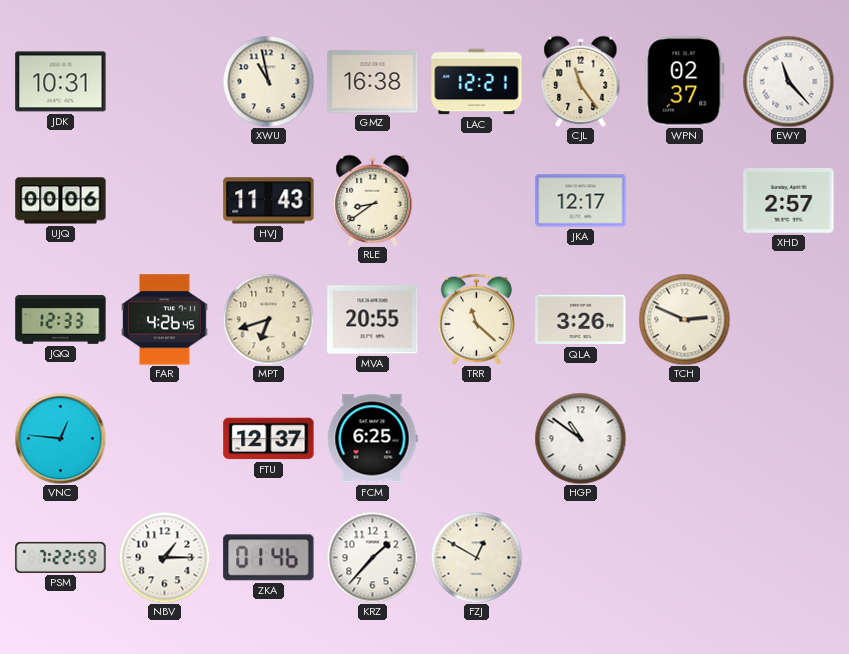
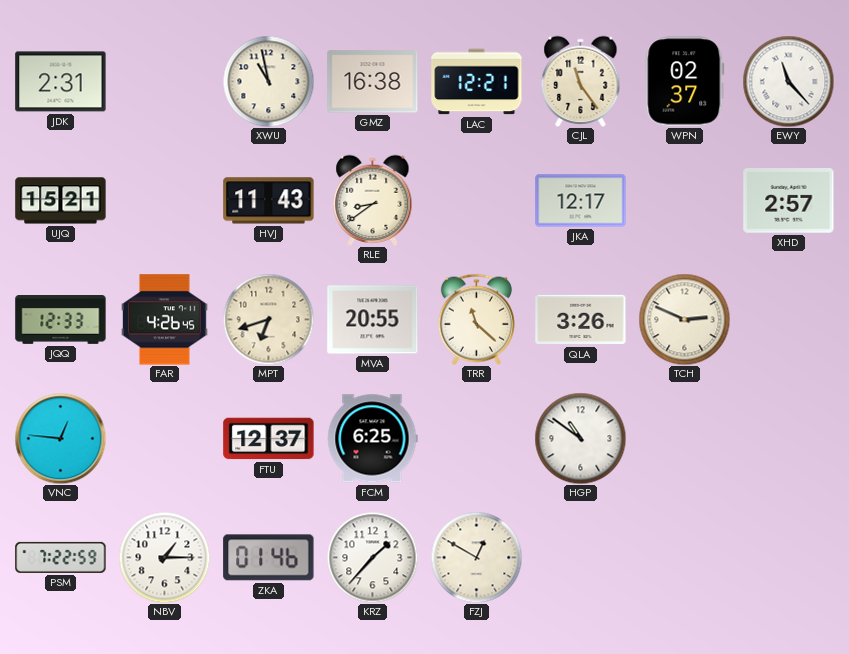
JDK: 10:31 -> 2:31
UJQ: 00:06 -> 15:21
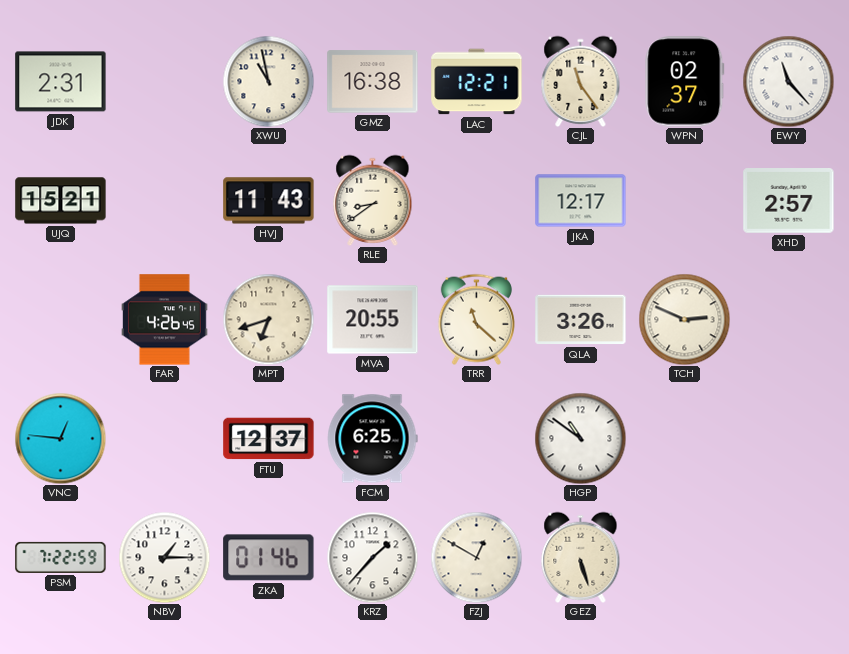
JQQ: 12:33 -> none
GEZ: none -> 5:27
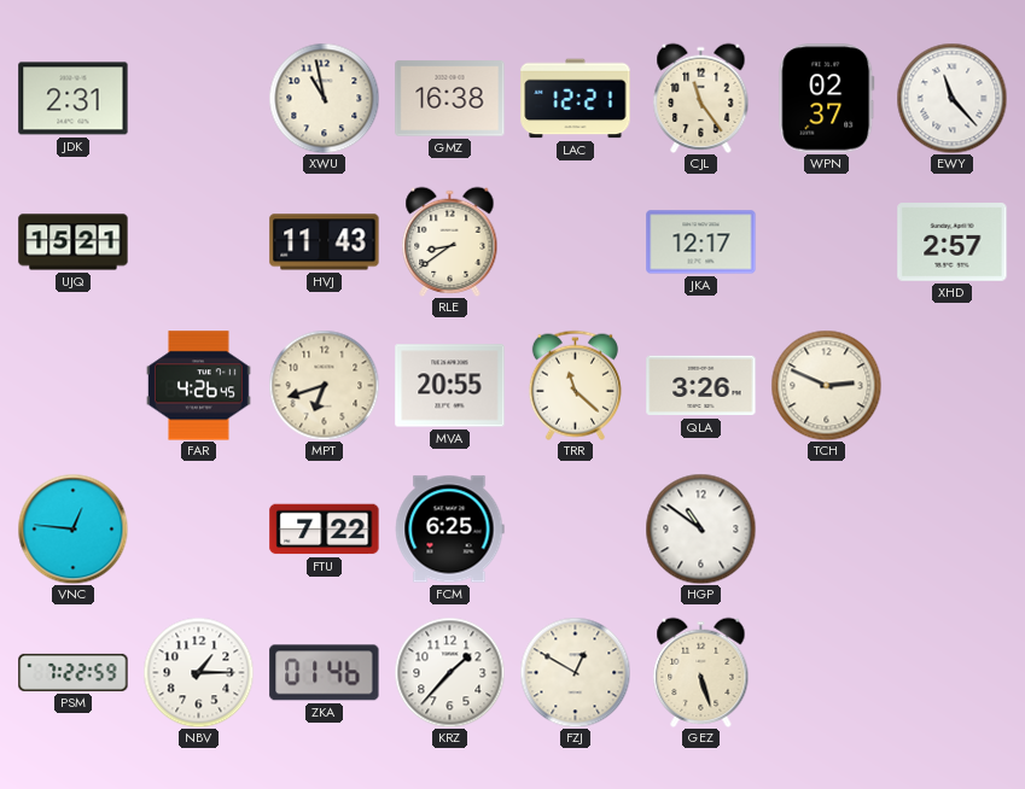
FTU: 12:37 -> 7:22
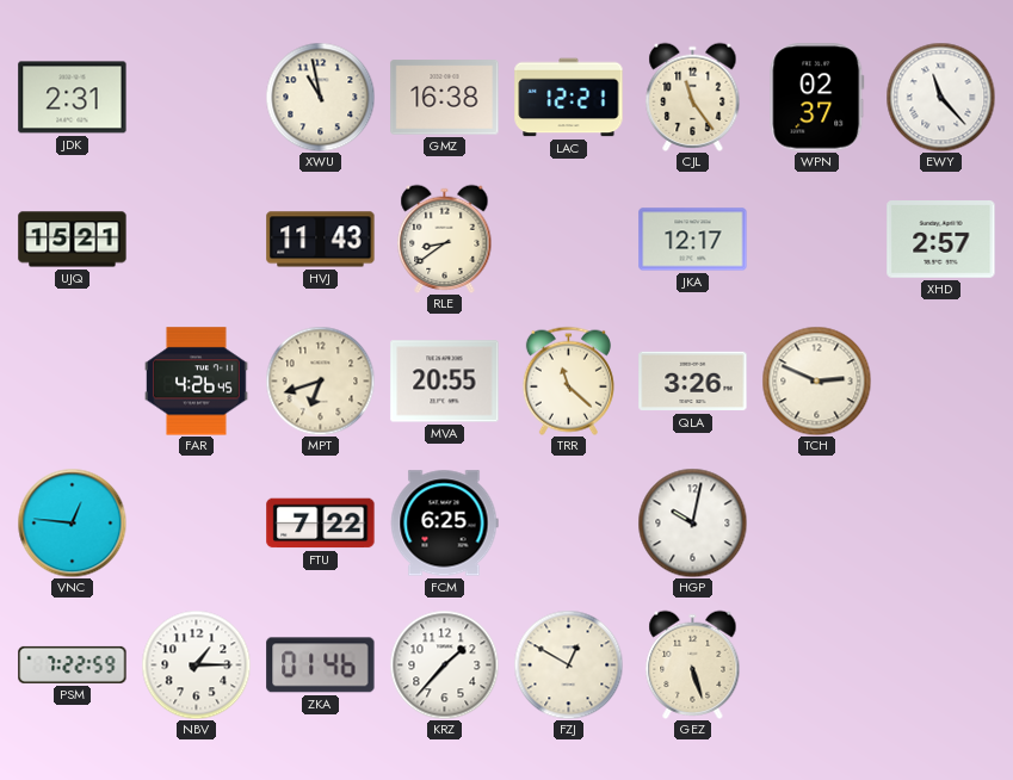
HGP: 10:51 -> 10:02
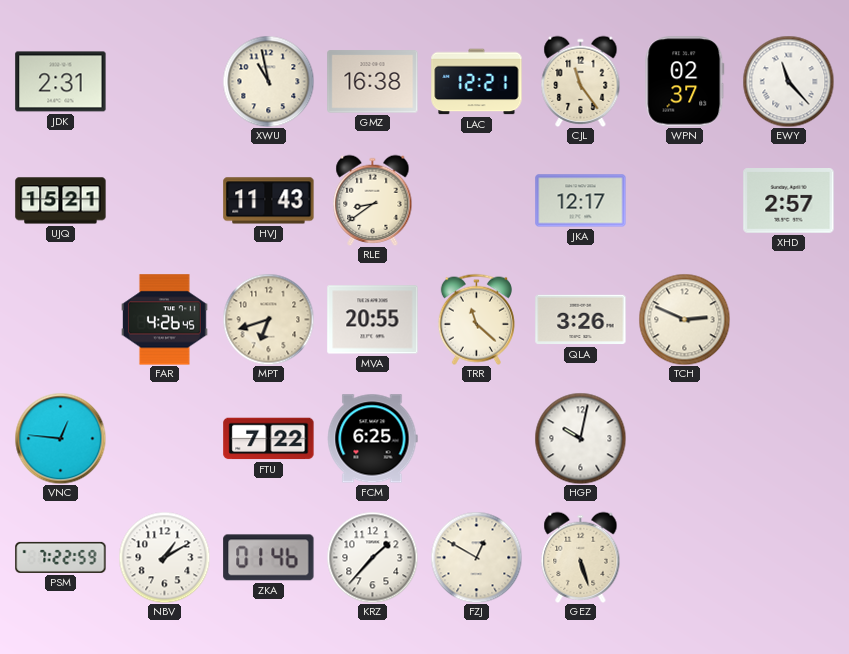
NBV: 1:15 -> 1:10
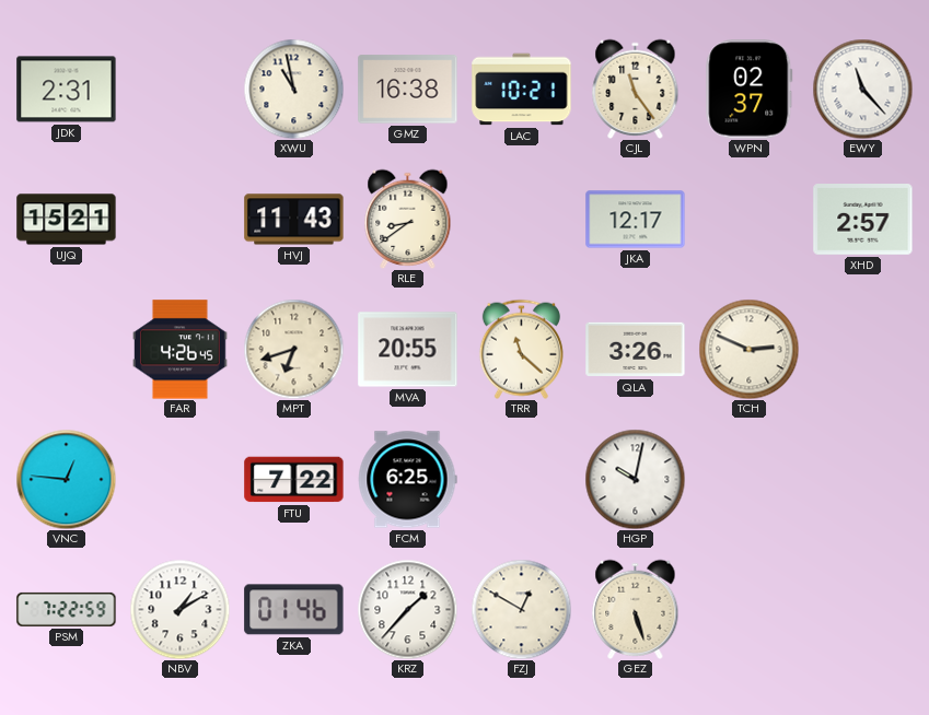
LAC: 12:21 -> 10:21
